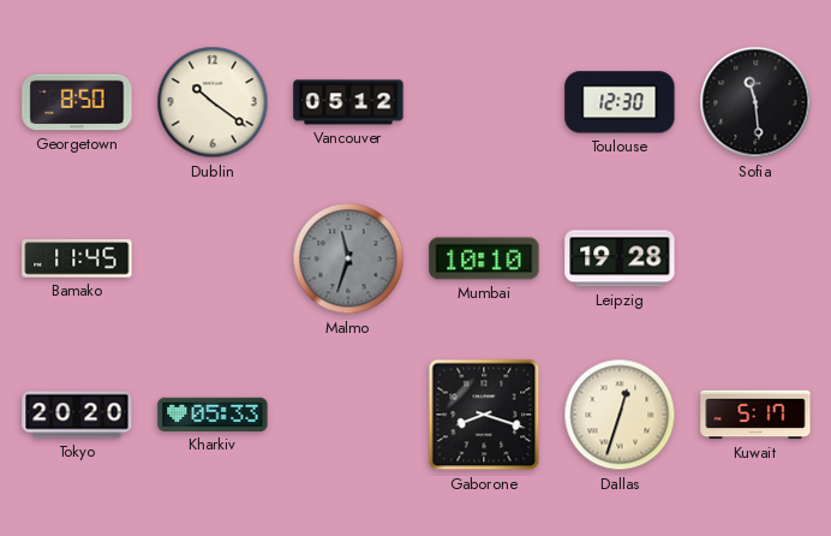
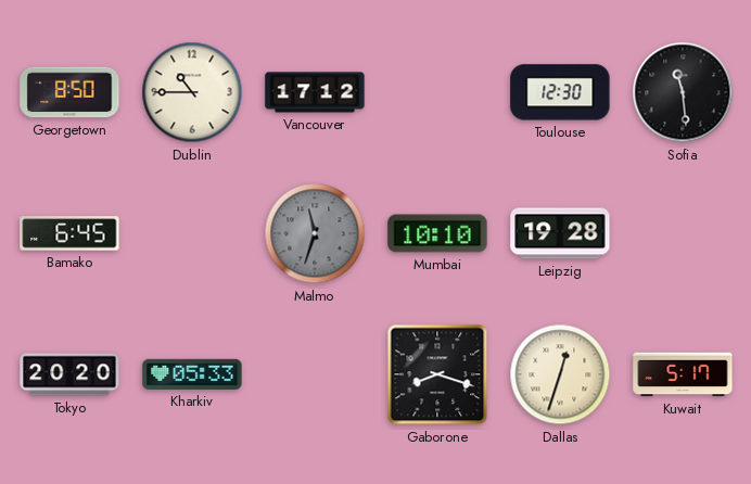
Dublin: 10:21 -> 10:45
Vancouver: 05:12 -> 17:12
Bamako: 11:45 -> 6:45
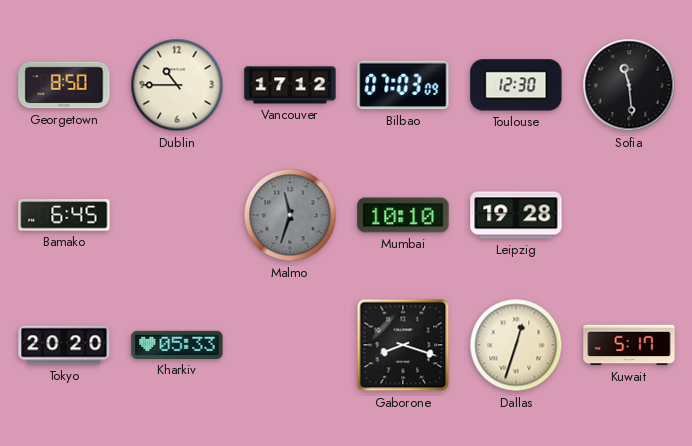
Bilbao: none -> 07:03
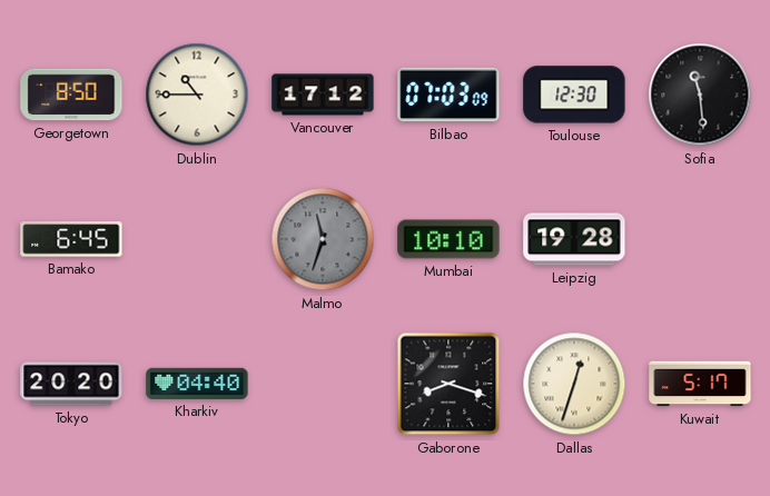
Kharkiv: 05:33 -> 04:40
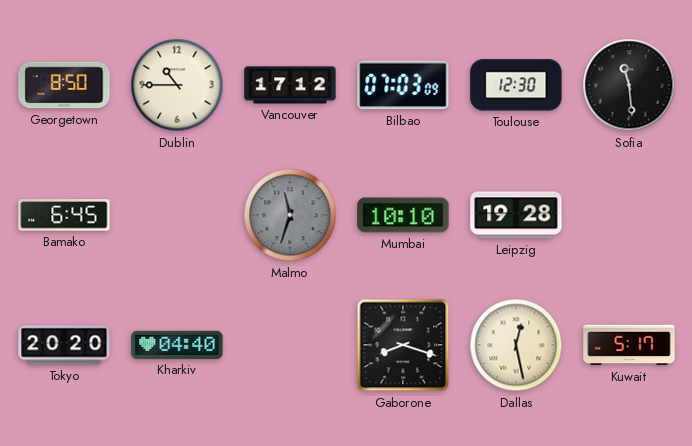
Dallas: 12:33 -> 12:28
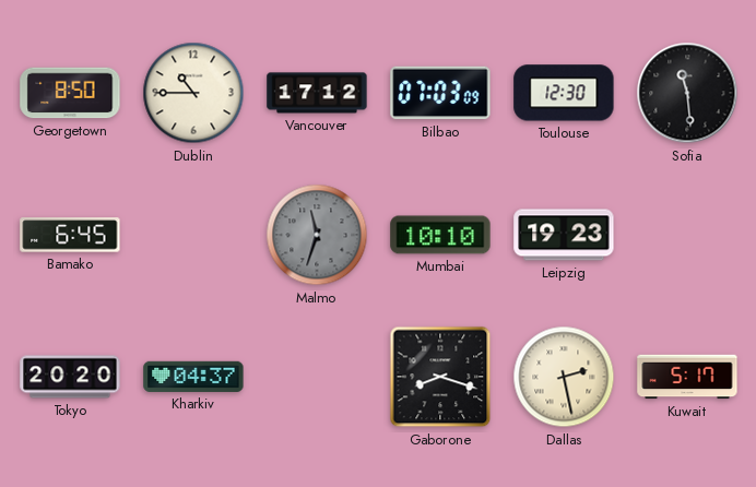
Leipzig: 19:28 -> 19:23
Kharkiv: 04:40 -> 04:37
Dallas: 12:28 -> 2:28
